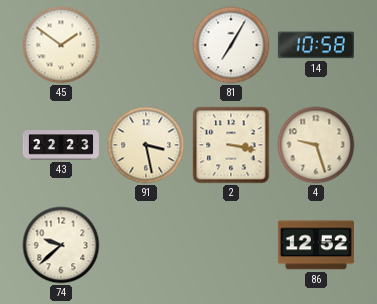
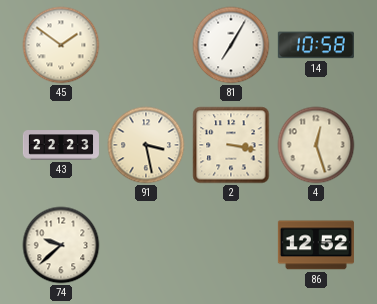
4: 9:27 -> 12:27
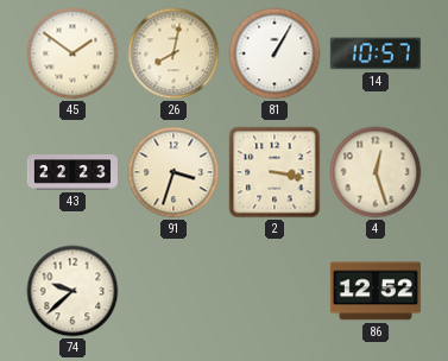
26: none -> 8:02
81: 7:05 -> 1:05
14: 10:58 -> 10:57
91: 3:28 -> 3:33
